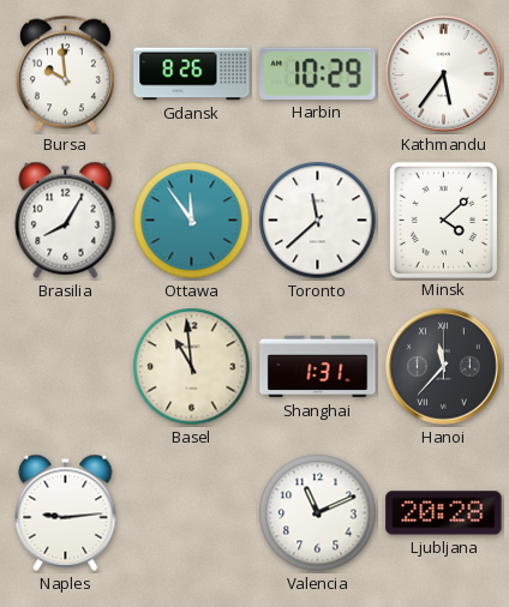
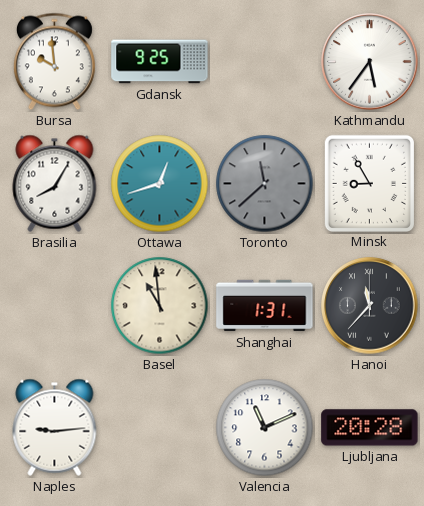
Gdansk: 8:26 -> 9:25
Harbin: 10:29 -> none
Ottawa: 11:54 -> 12:42
Toronto dial: white -> grey
Minsk: 4:08 -> 8:55
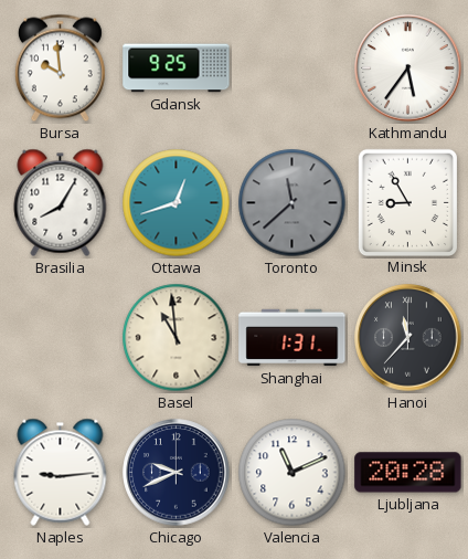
Chicago: none -> 9:41
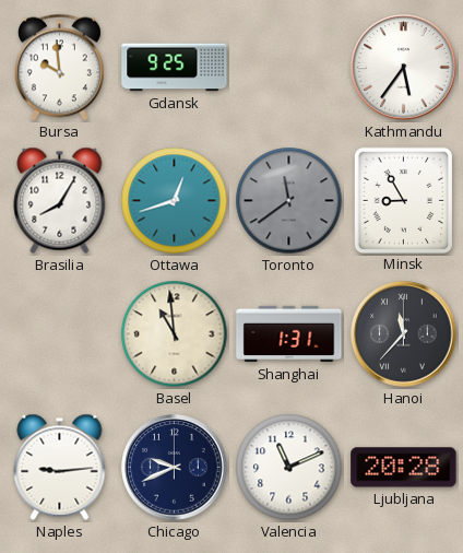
Toronto: 11:38 -> 11:39
